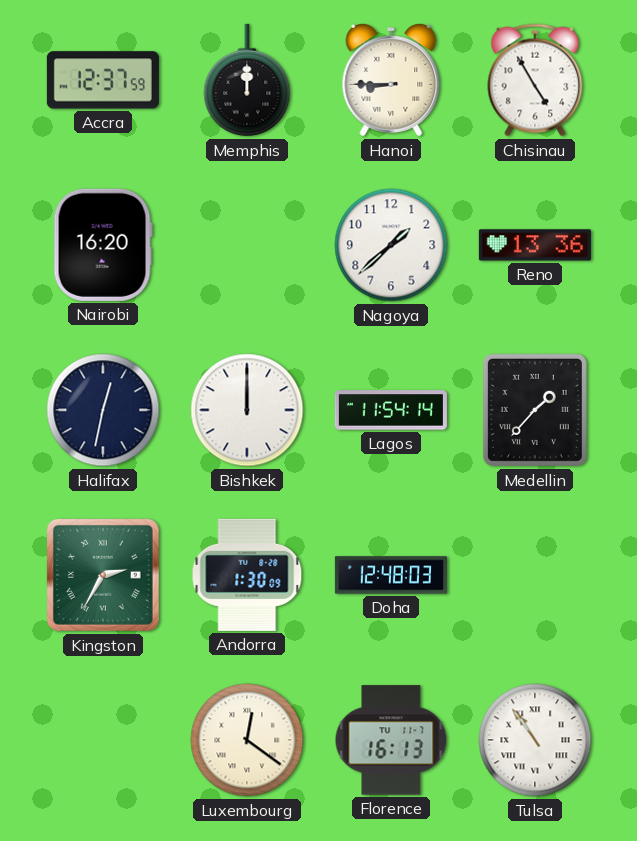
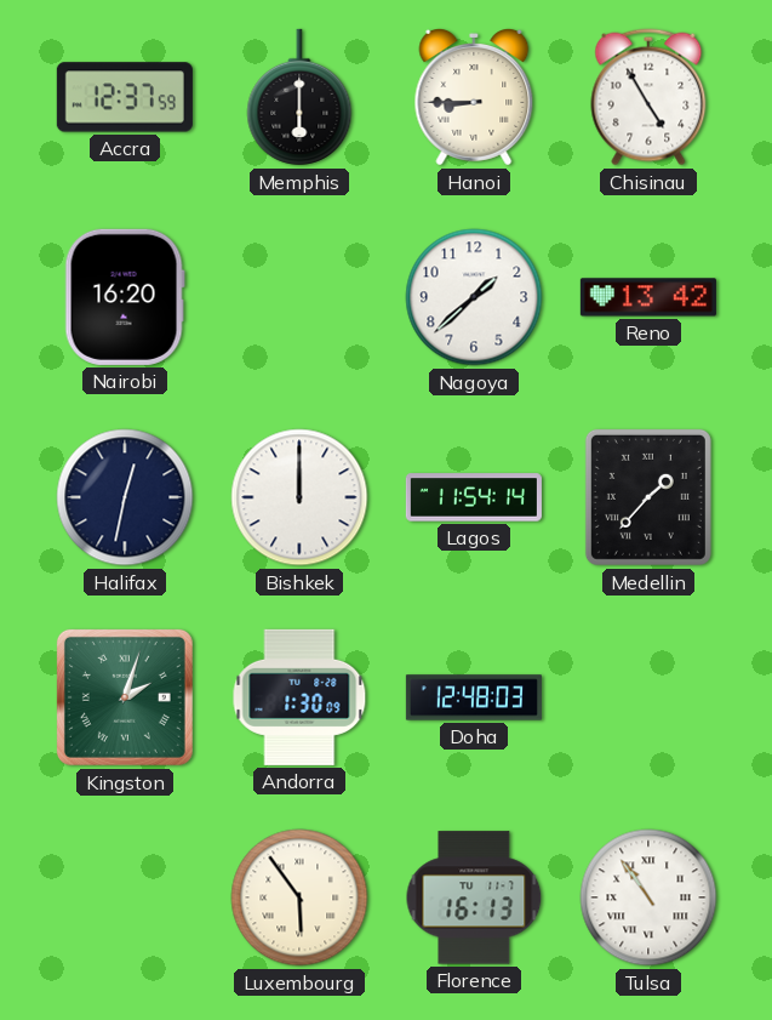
Memphis: 12:00 -> 6:00
Reno: 13:36 -> 13:42
Kingston: 2:35 -> 2:03
Luxembourg: 12:21 -> 5:54
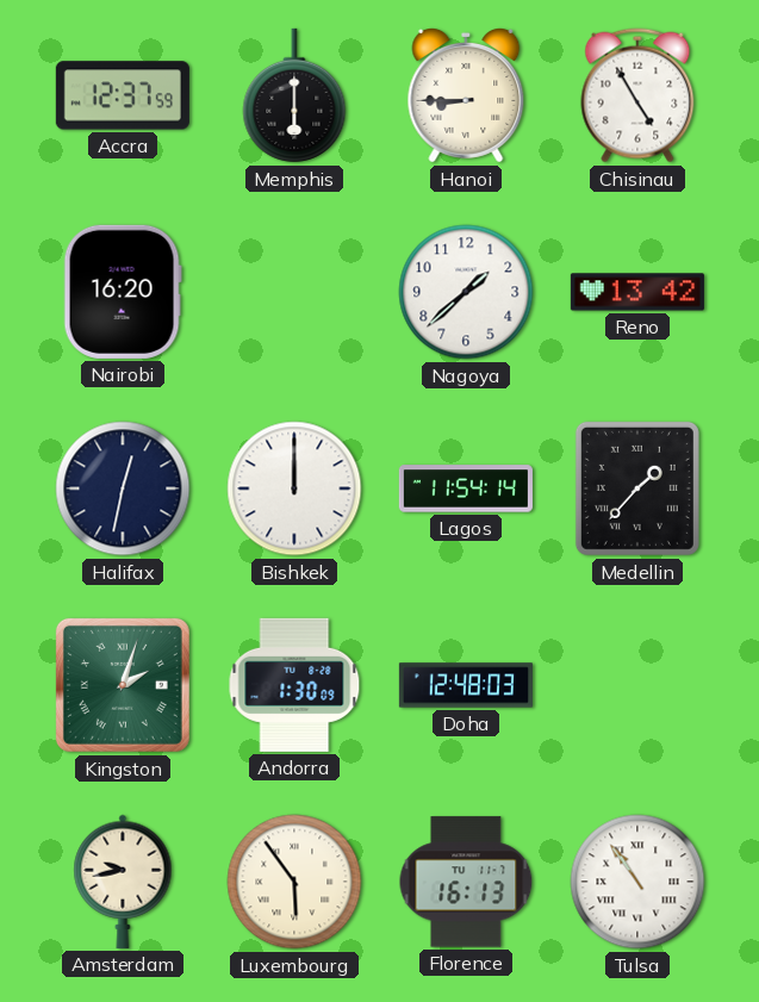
Amsterdam: none -> 9:43
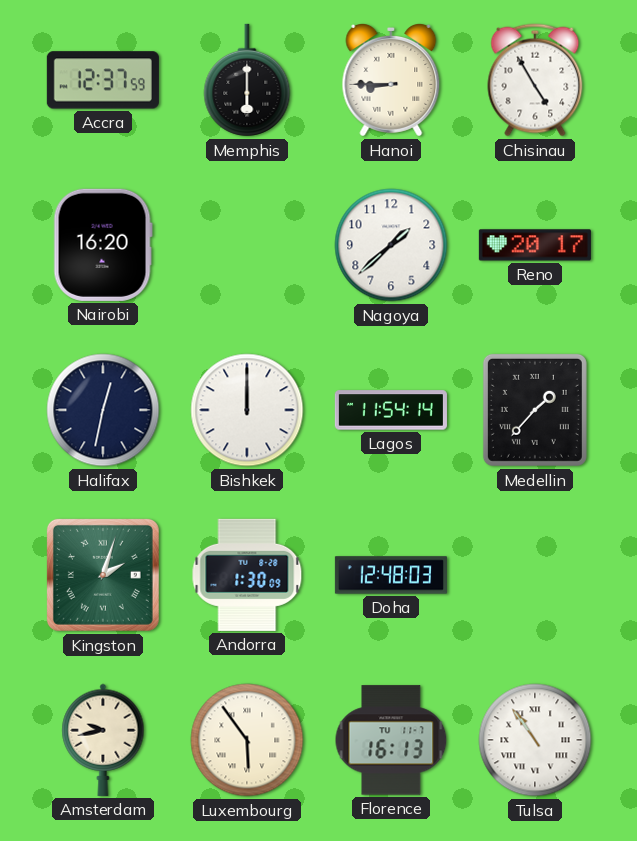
Reno: 13:42 -> 20:17
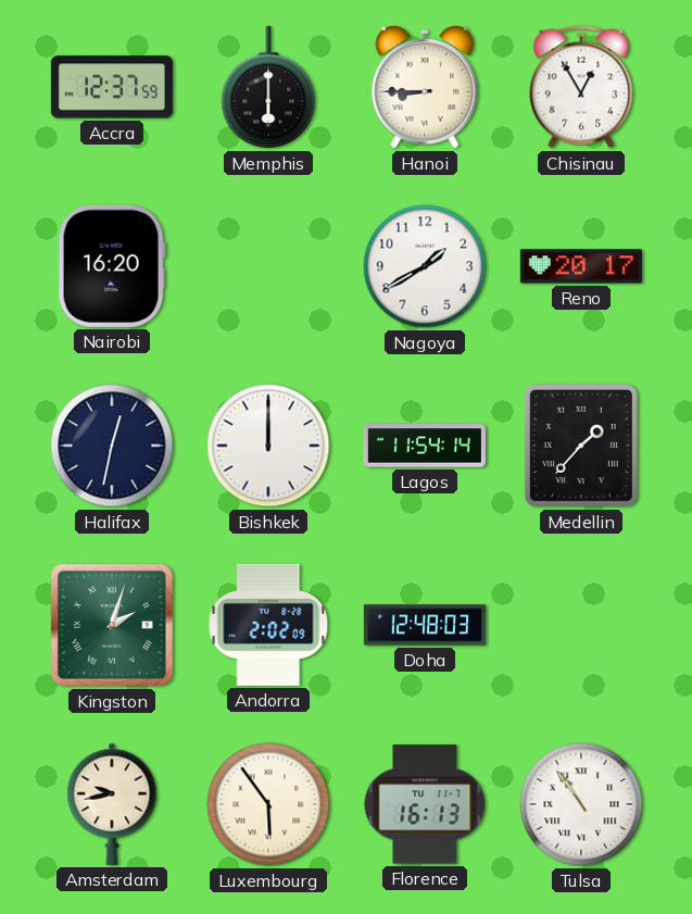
Chisinau: 4:55 -> 12:55
Nagoya: 1:38 -> 1:40
Andorra: 1:30 -> 2:02
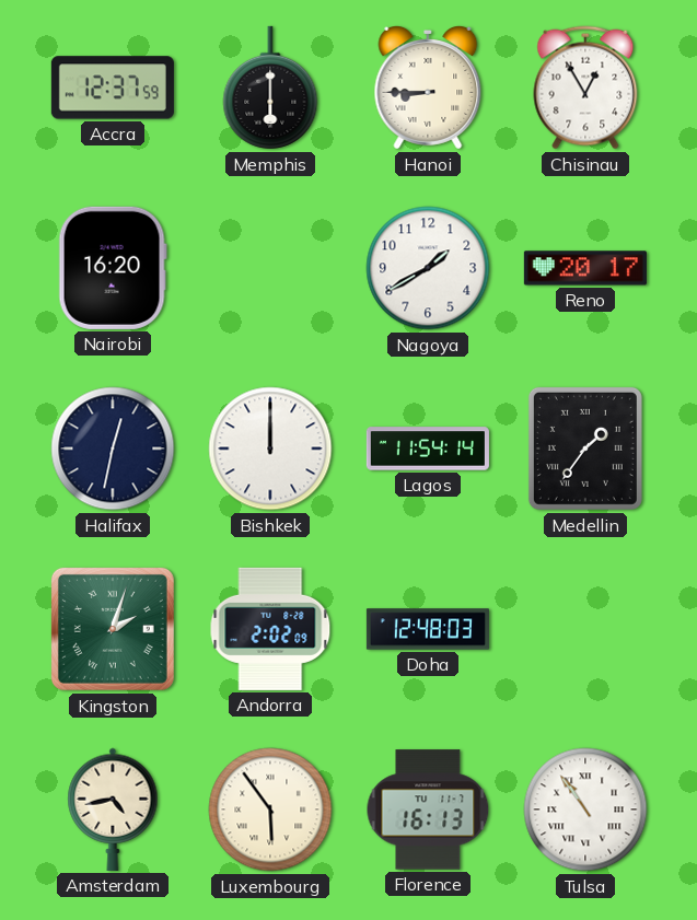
Medellin: 1:37 -> 1:36
Amsterdam: 9:43 -> 4:43
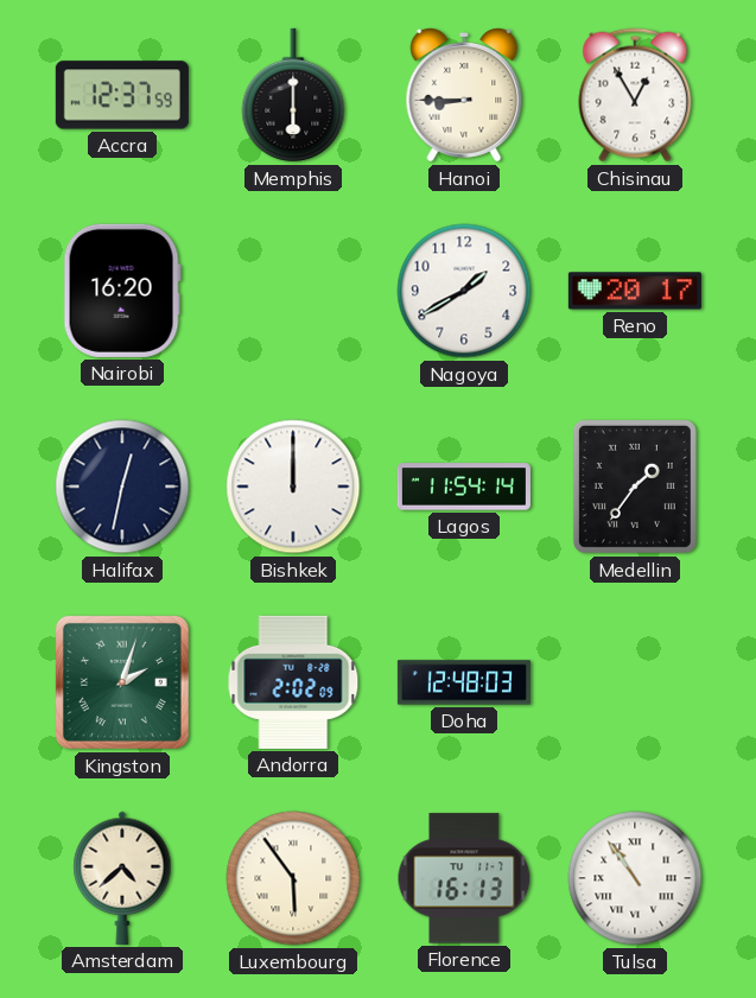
Amsterdam: 4:43 -> 4:38
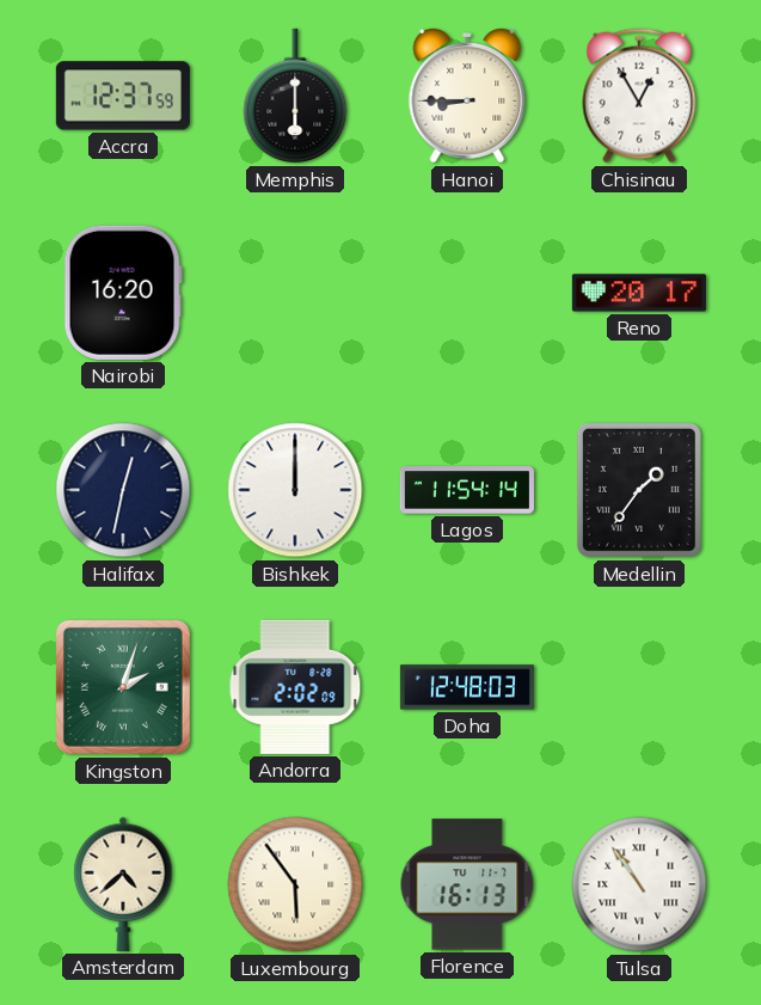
Nagoya: 1:40 -> none
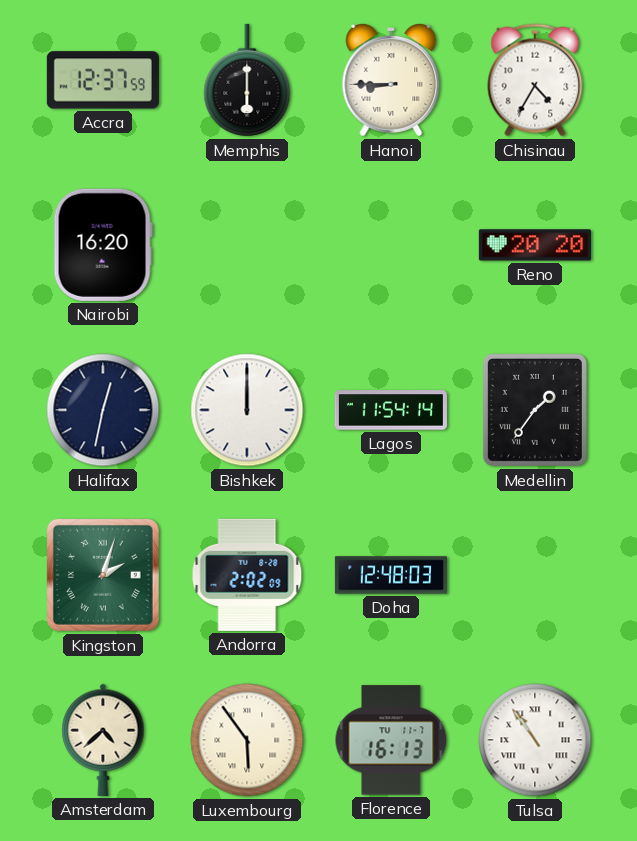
Chisinau: 12:55 -> 4:35
Reno: 20:17 -> 20:20
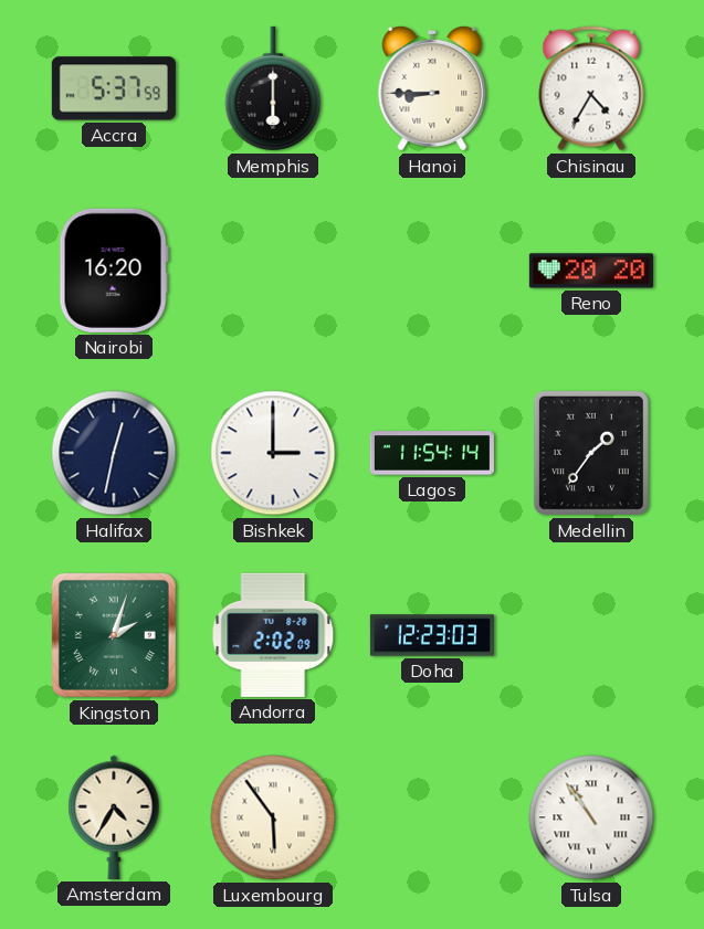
Accra: 12:37 -> 5:37
Bishkek: 12:00 -> 3:00
Doha: 12:48 -> 12:23
Amsterdam: 4:38 -> 4:35
Florence: 16:13 -> none
